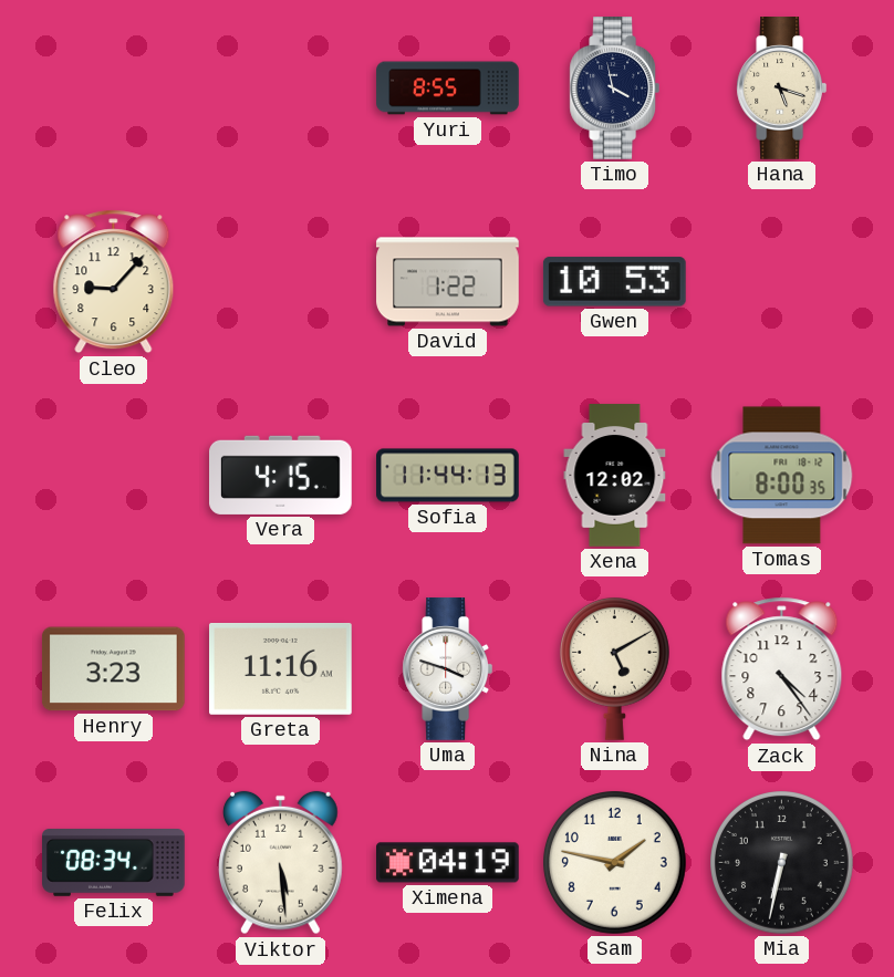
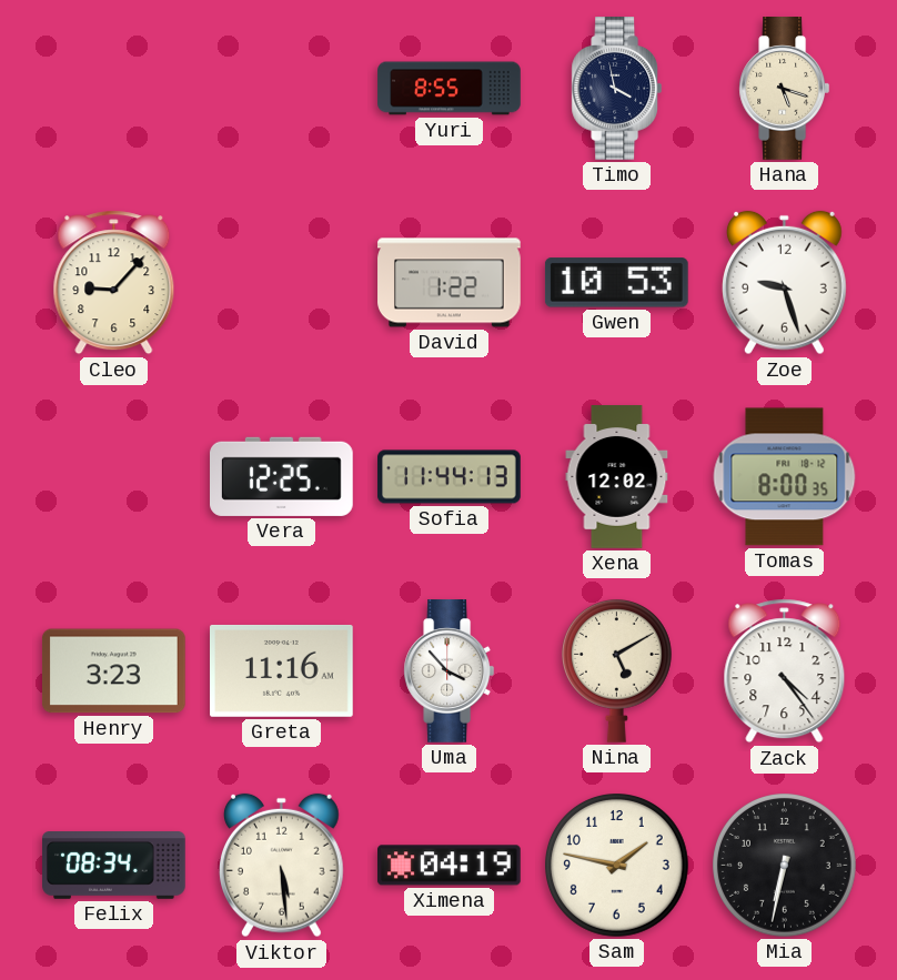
Zoe: none -> 9:27
Vera: 4:15 -> 12:25
Uma: 3:48 -> 3:53
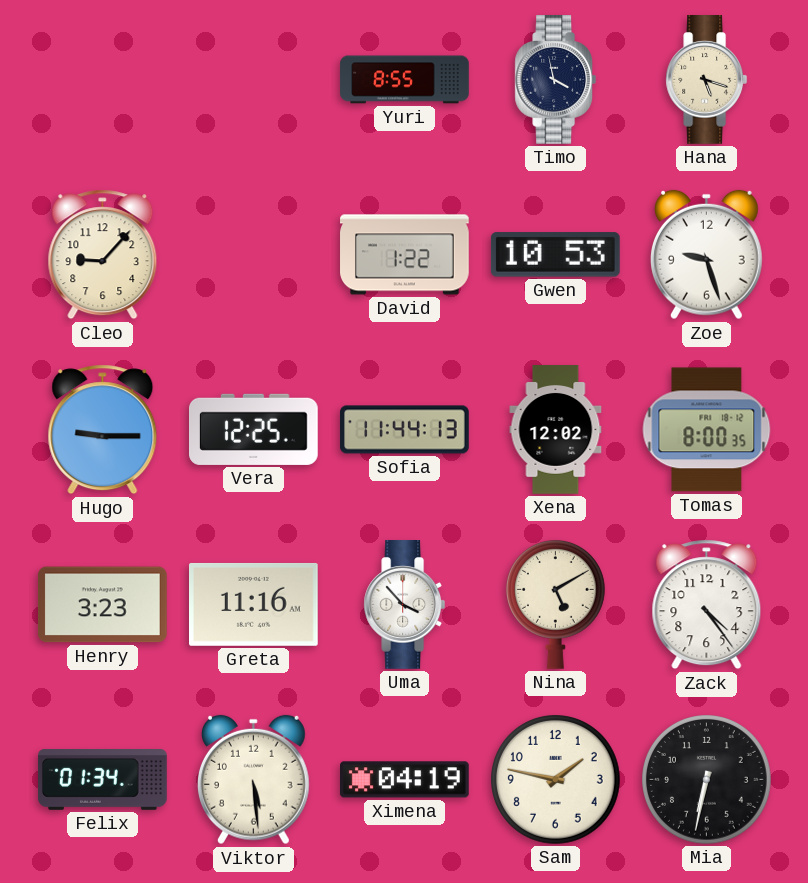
Hugo: none -> 9:15
Felix: 08:34 -> 01:34
